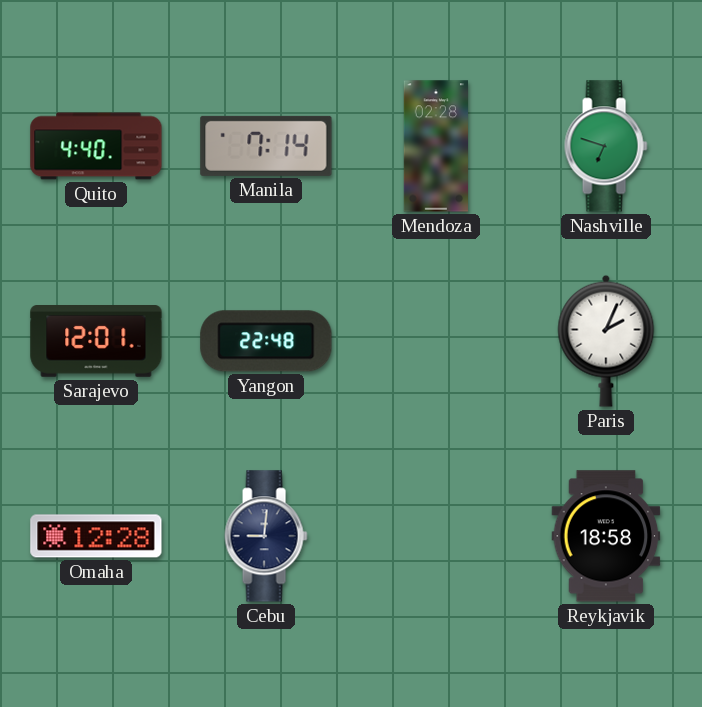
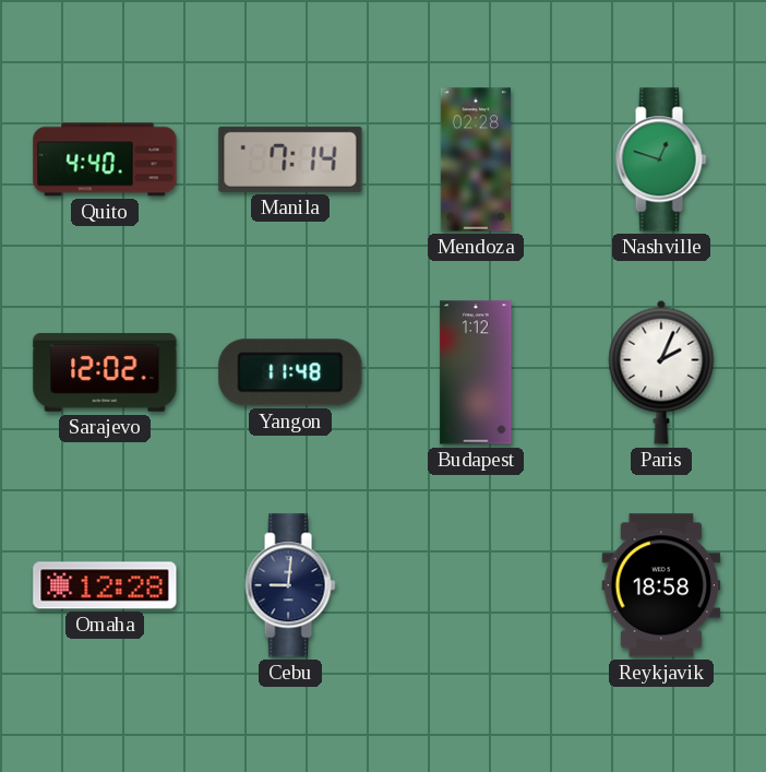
Nashville: 6:48 -> 12:48
Sarajevo: 12:01 -> 12:02
Yangon: 22:48 -> 11:48
Budapest: none -> 1:12
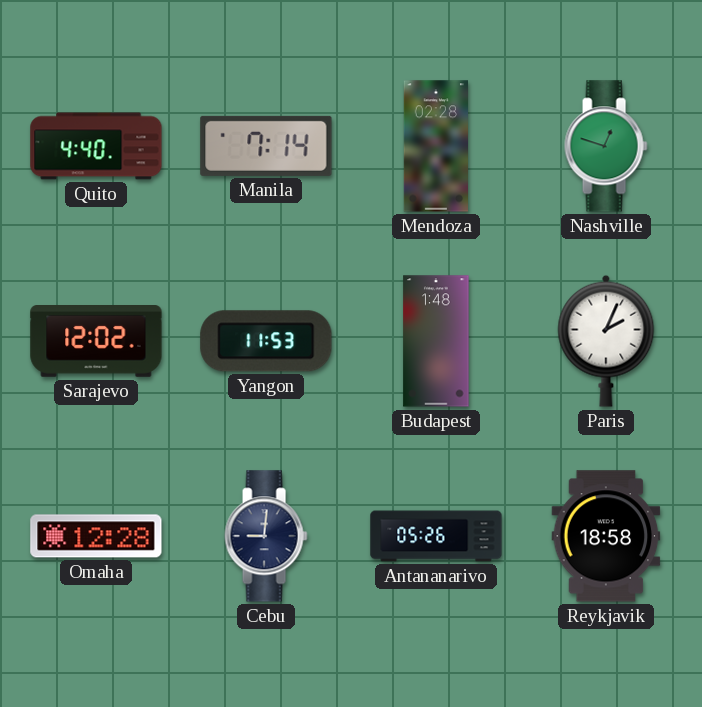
Yangon: 11:48 -> 11:53
Budapest: 1:12 -> 1:48
Antananarivo: none -> 05:26
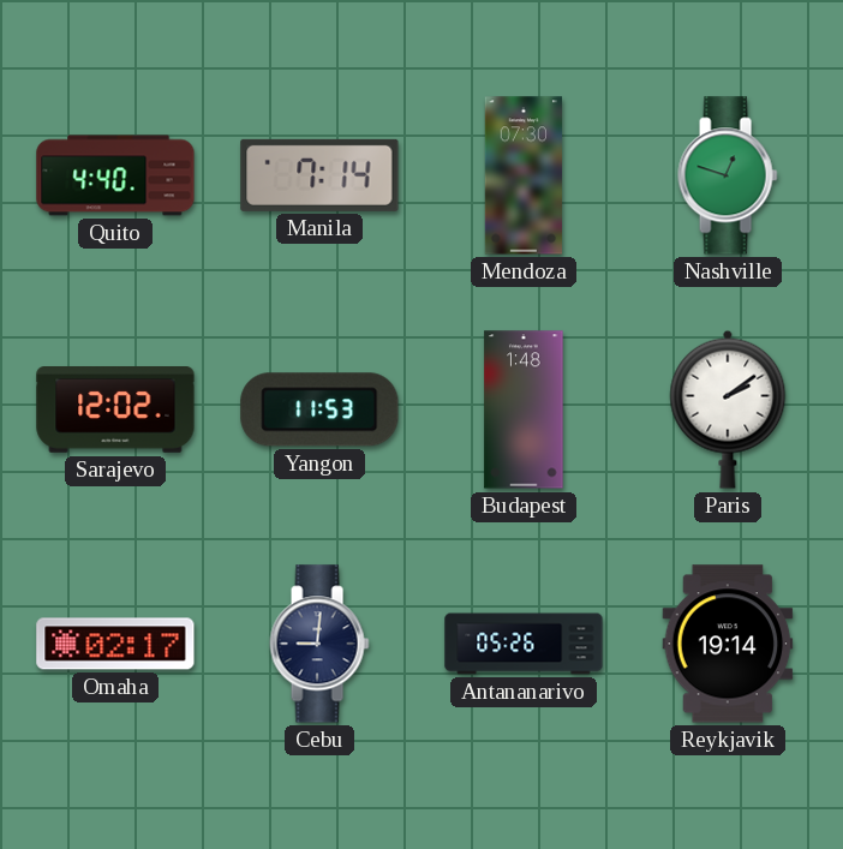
Mendoza: 02:28 -> 07:30
Paris: 2:04 -> 2:09
Omaha: 12:28 -> 02:17
Reykjavik: 18:58 -> 19:14
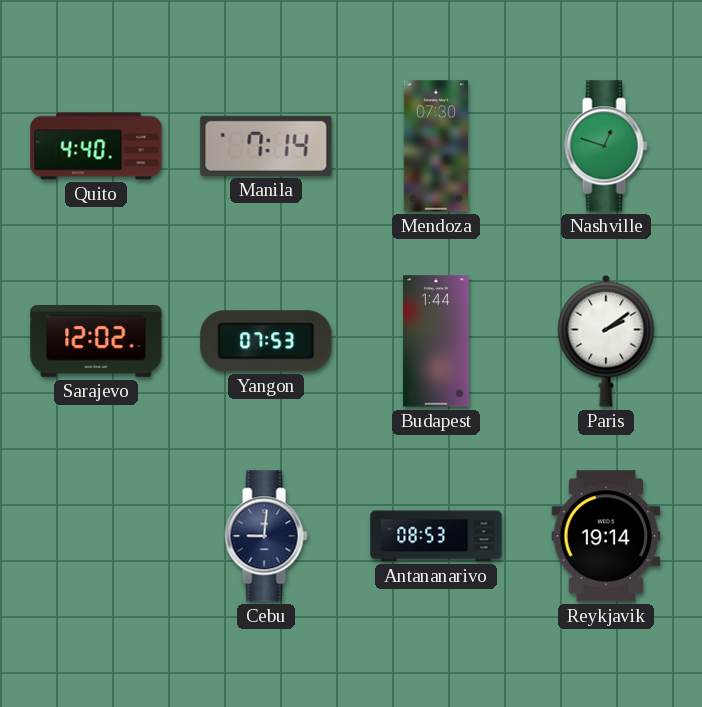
Yangon: 11:53 -> 07:53
Budapest: 1:48 -> 1:44
Omaha: 02:17 -> none
Antananarivo: 05:26 -> 08:53
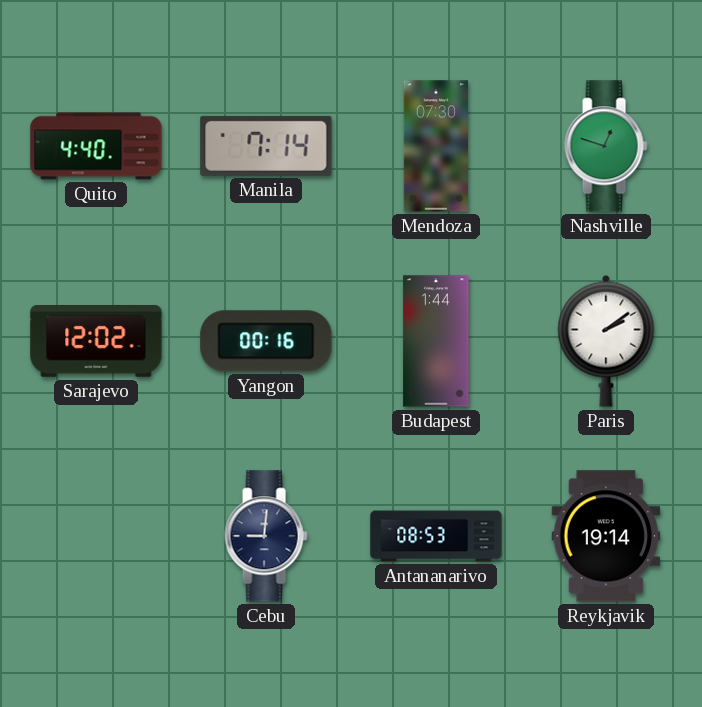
Yangon: 07:53 -> 00:16
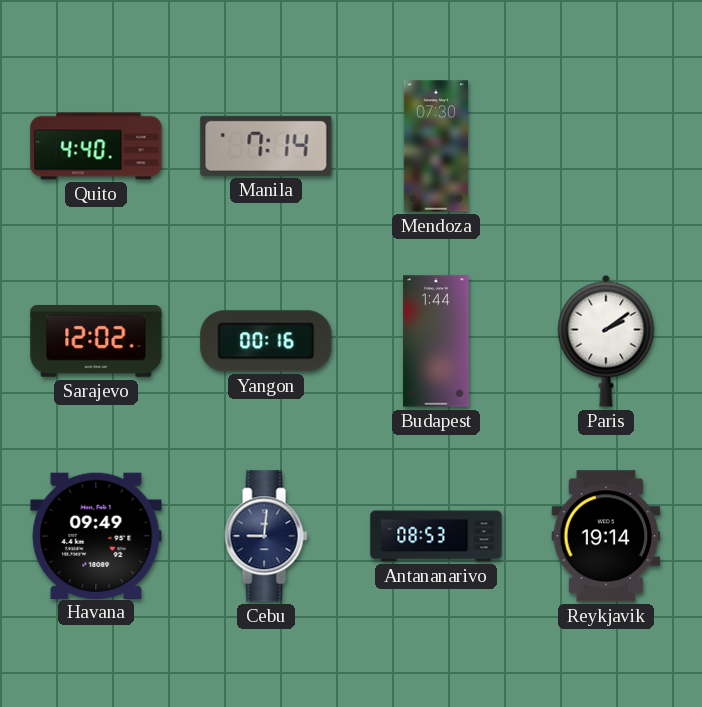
Nashville: 12:48 -> none
Havana: none -> 09:49
